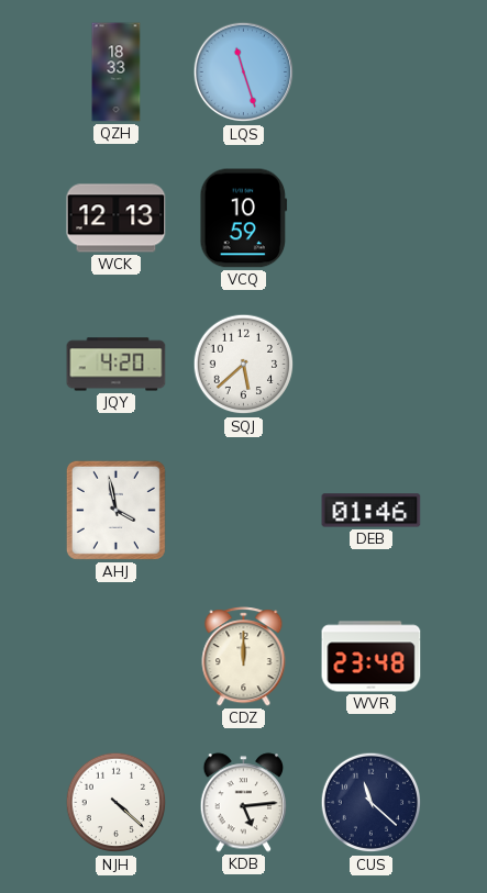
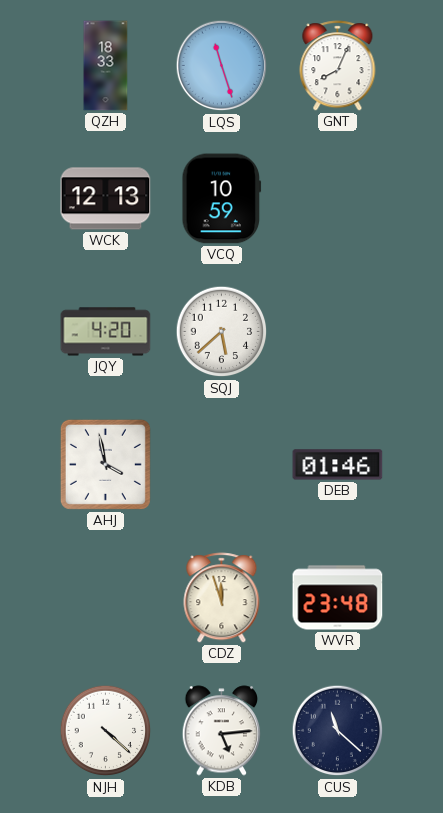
GNT: none -> 8:04
CDZ: 12:00 -> 11:57
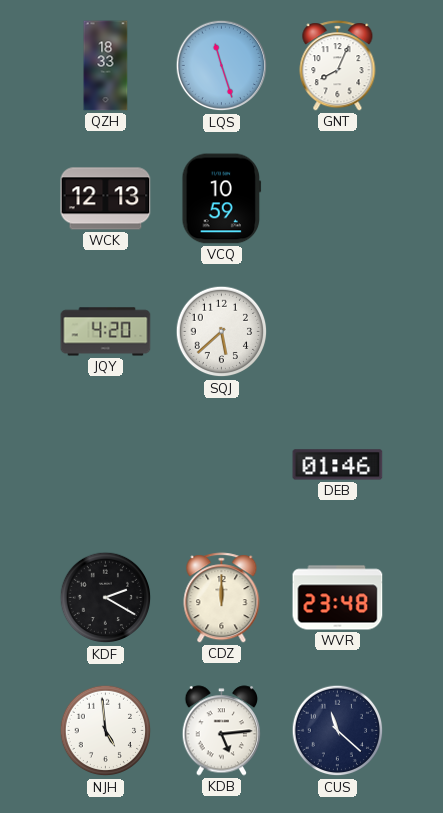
AHJ: 3:58 -> none
KDF: none -> 2:20
CDZ: 11:57 -> 12:00
NJH: 4:22 -> 4:59
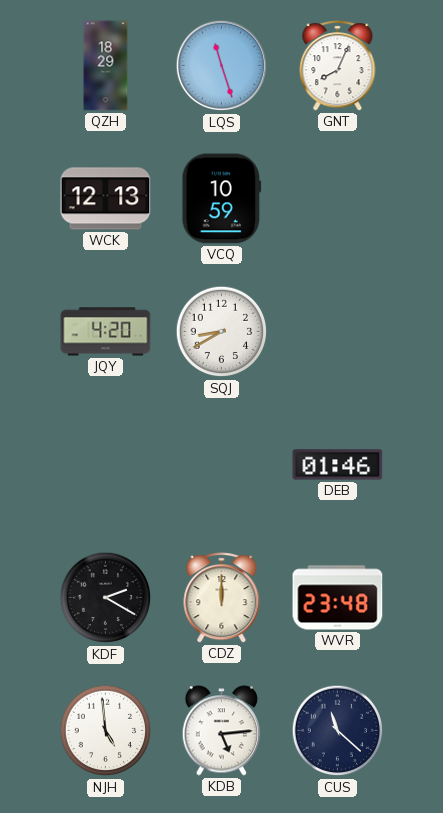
QZH: 18:33 -> 18:29
SQJ: 5:38 -> 8:40
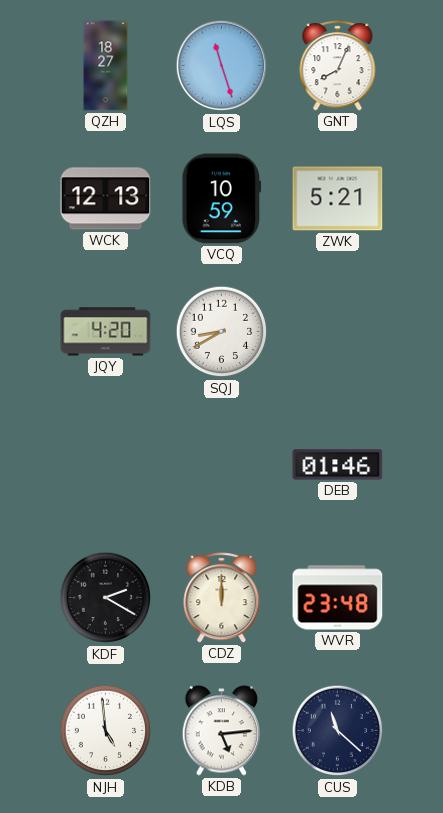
QZH: 18:29 -> 18:27
ZWK: none -> 5:21
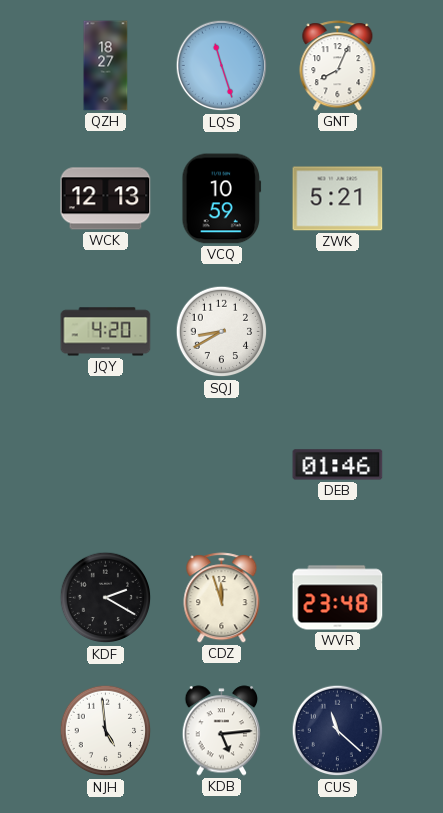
CDZ: 12:00 -> 11:57
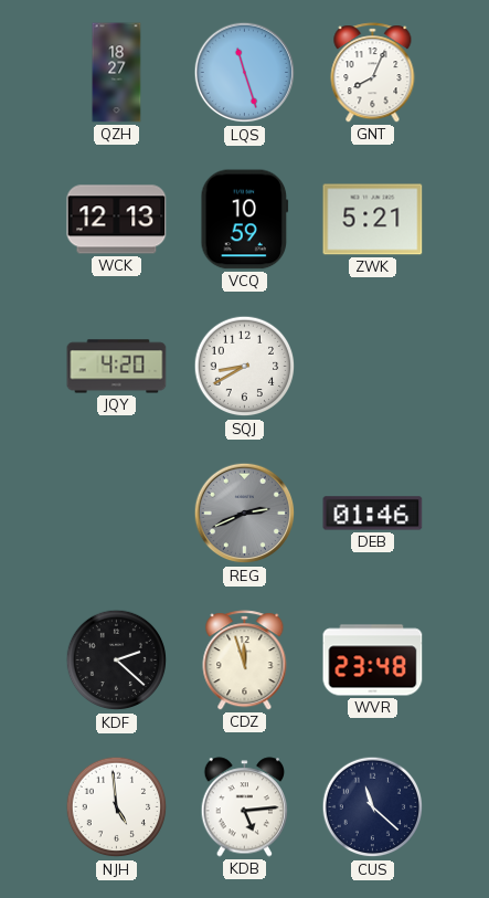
REG: none -> 2:41
KDF: 2:20 -> 2:22
